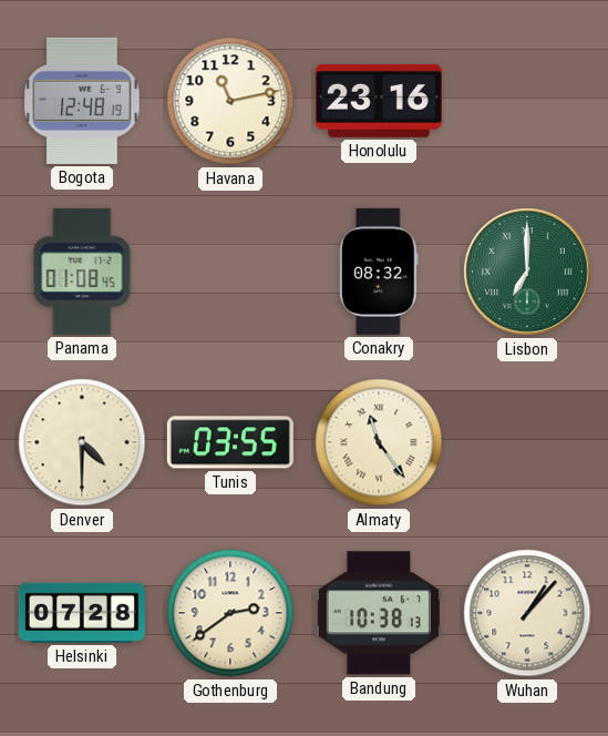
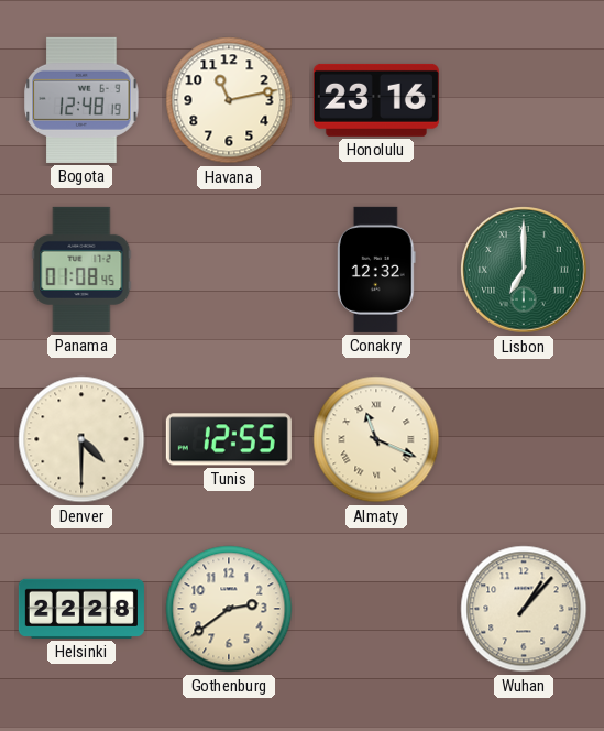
Conakry: 08:32 -> 12:32
Tunis: 03:55 -> 12:55
Almaty: 11:24 -> 11:19
Helsinki: 07:28 -> 22:28
Bandung: 10:38 -> none
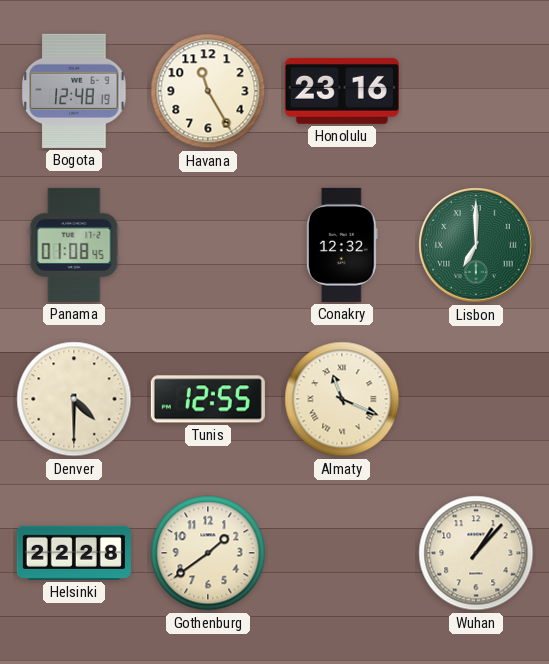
Havana: 11:13 -> 11:25
Gothenburg: 2:39 -> 1:39
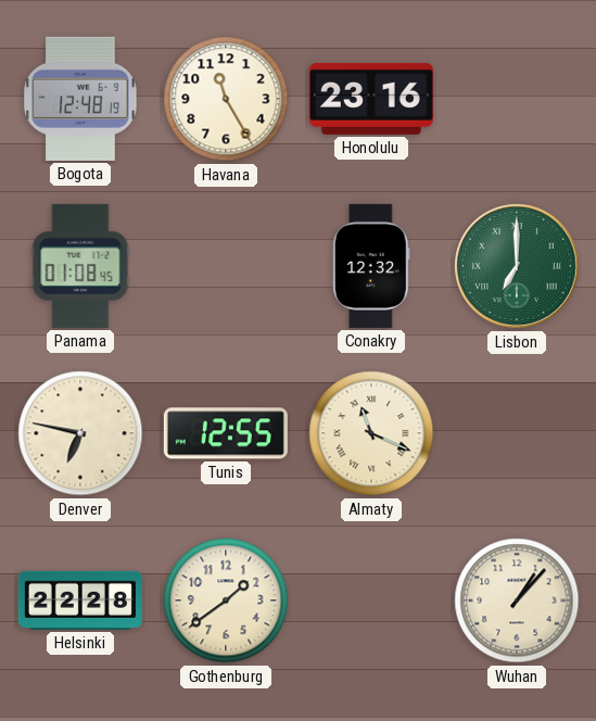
Denver: 4:30 -> 6:47
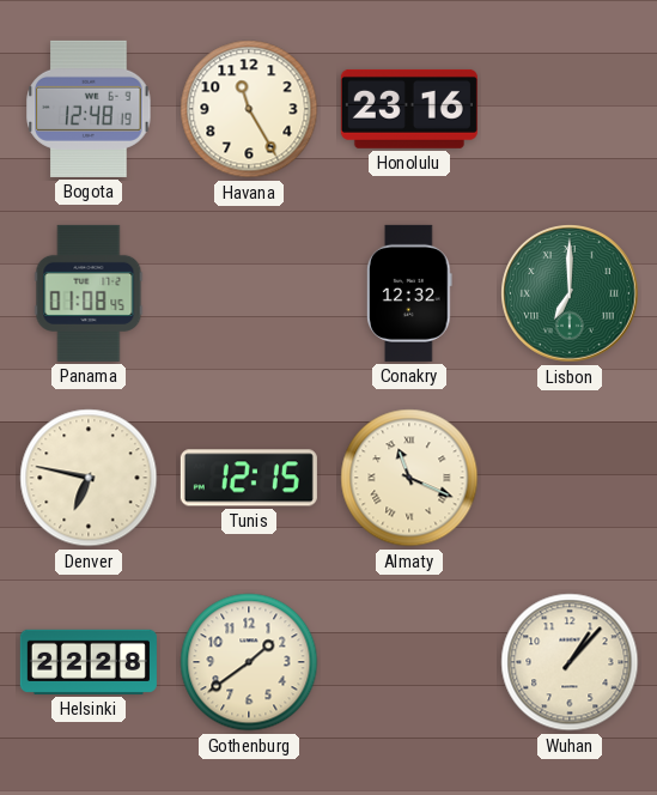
Tunis: 12:55 -> 12:15
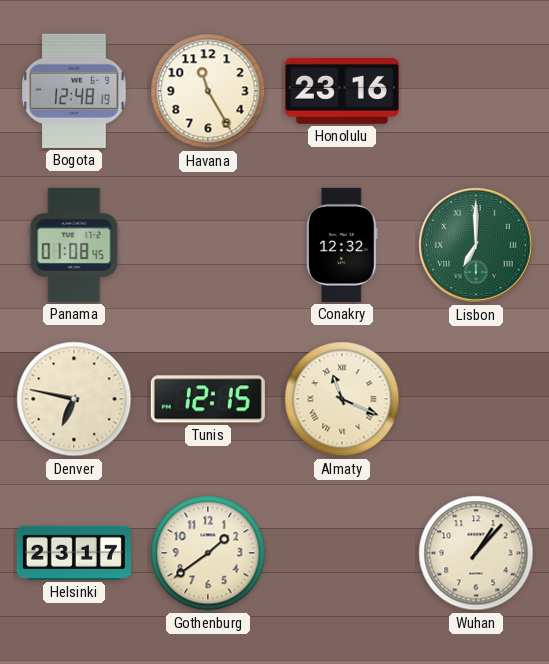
Helsinki: 22:28 -> 23:17
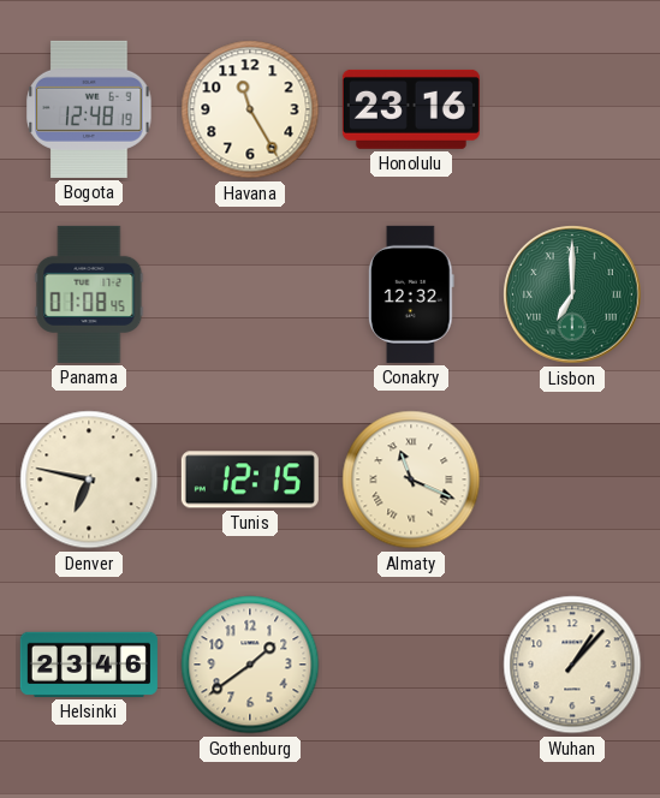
Helsinki: 23:17 -> 23:46
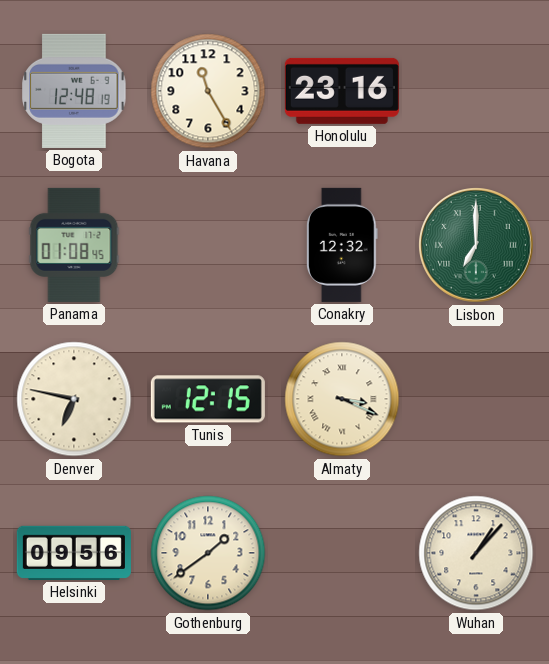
Almaty: 11:19 -> 3:19
Helsinki: 23:46 -> 09:56
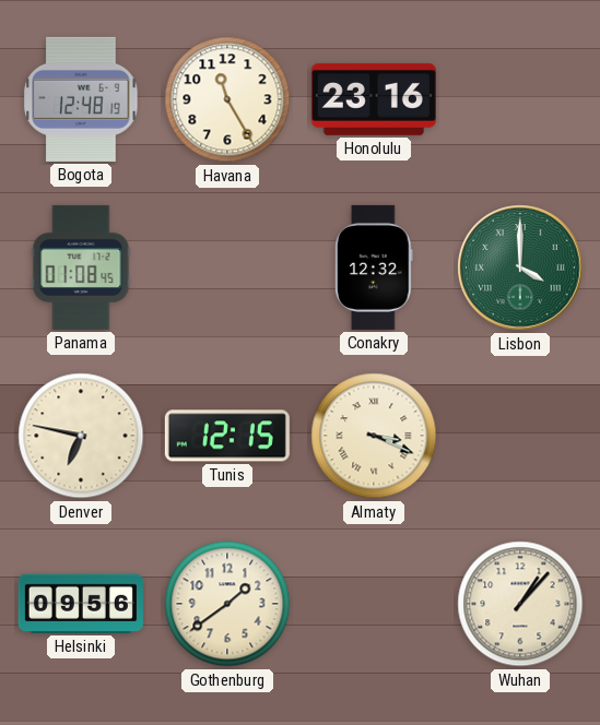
Lisbon: 7:00 -> 4:00
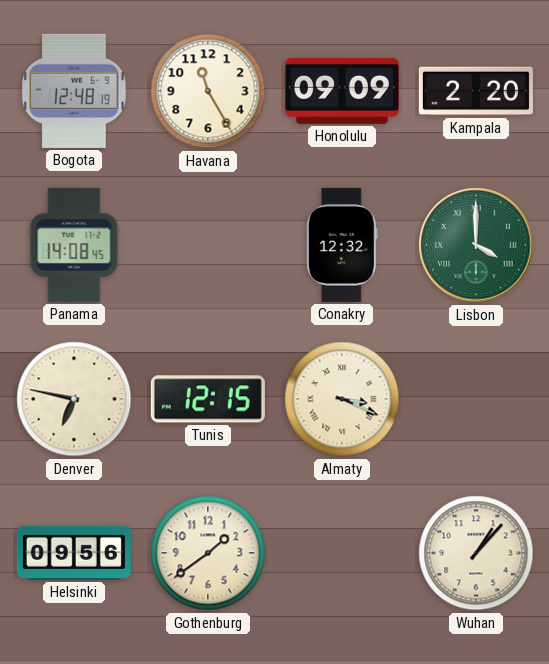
Honolulu: 23:16 -> 09:09
Kampala: none -> 2:20
Panama: 01:08 -> 14:08
